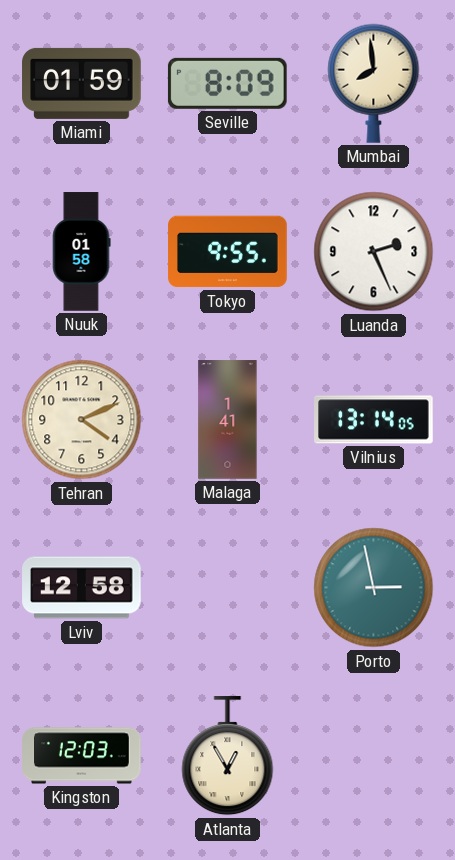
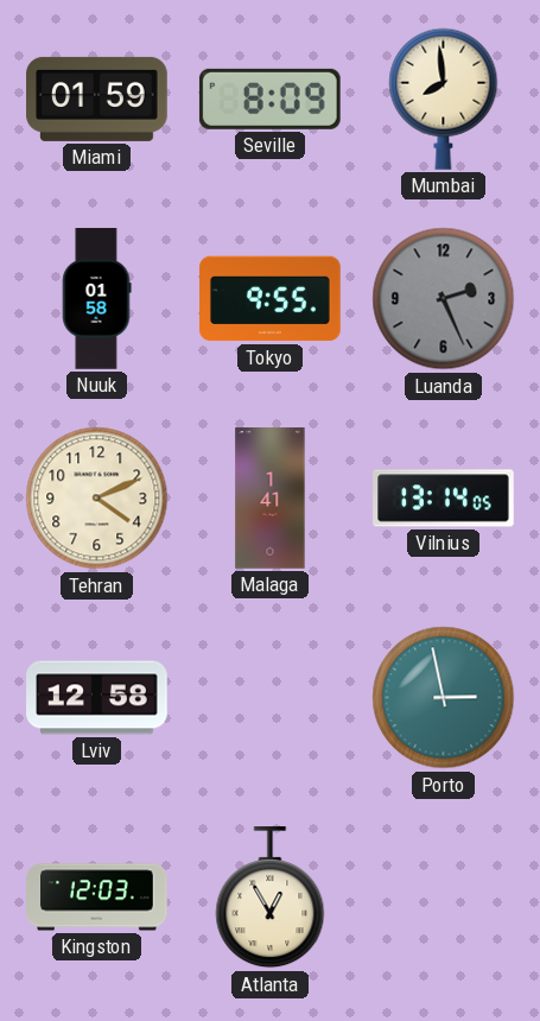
Luanda dial: white -> grey
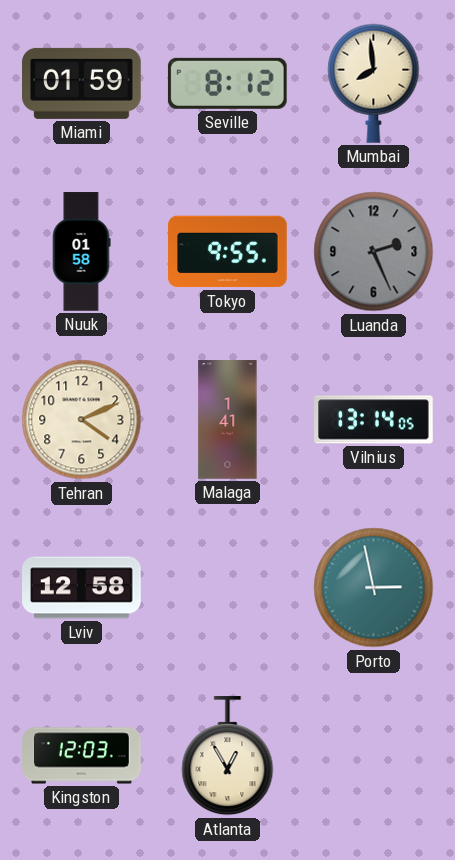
Seville: 8:09 -> 8:12
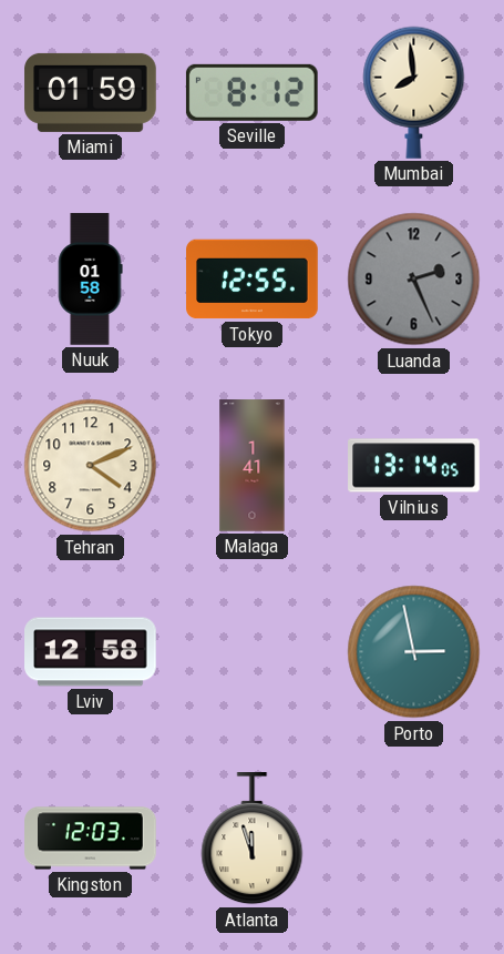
Tokyo: 9:55 -> 12:55
Atlanta: 12:55 -> 11:57
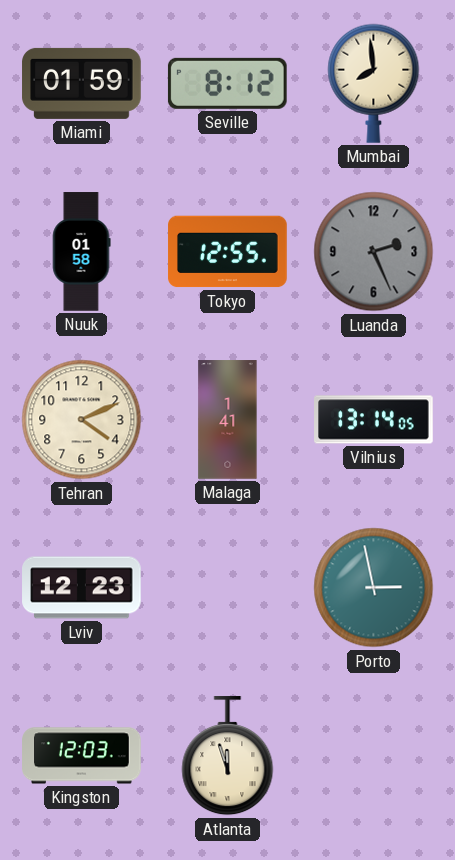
Lviv: 12:58 -> 12:23
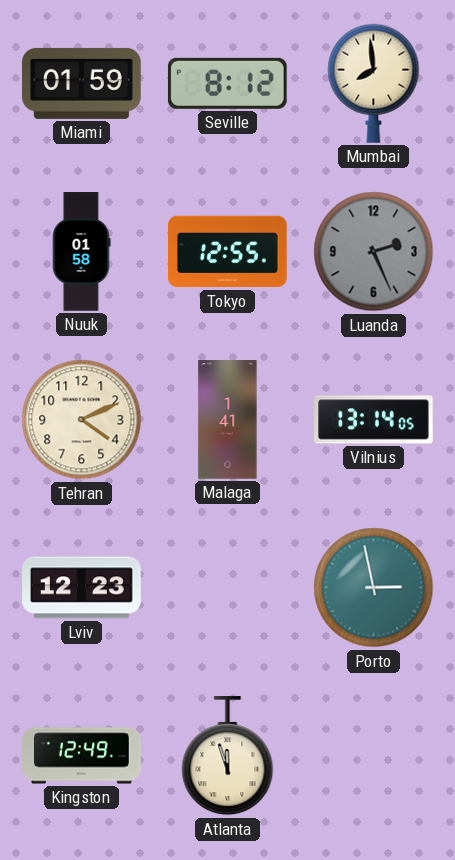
Kingston: 12:03 -> 12:49
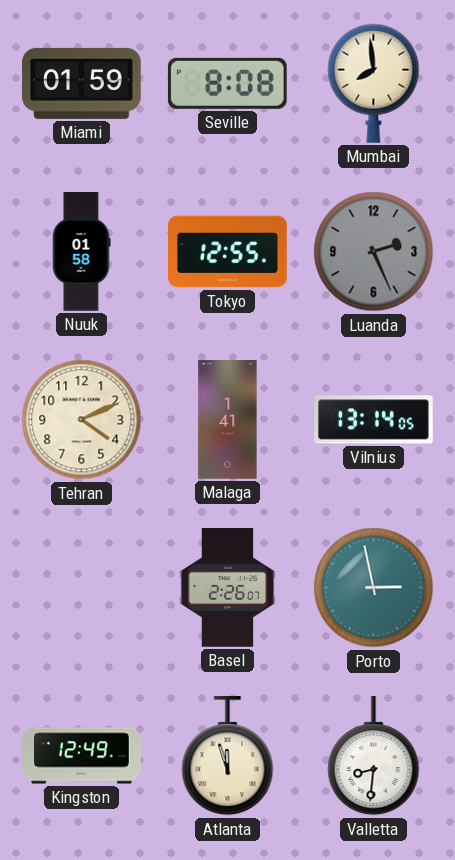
Seville: 8:12 -> 8:08
Lviv: 12:23 -> none
Basel: none -> 2:26
Valletta: none -> 8:31
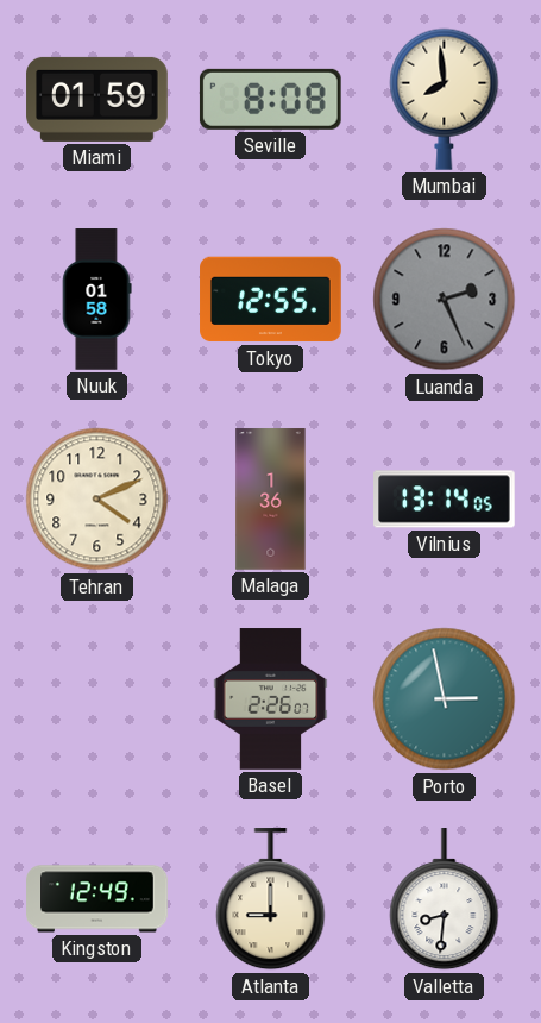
Malaga: 1:41 -> 1:36
Atlanta: 11:57 -> 9:00
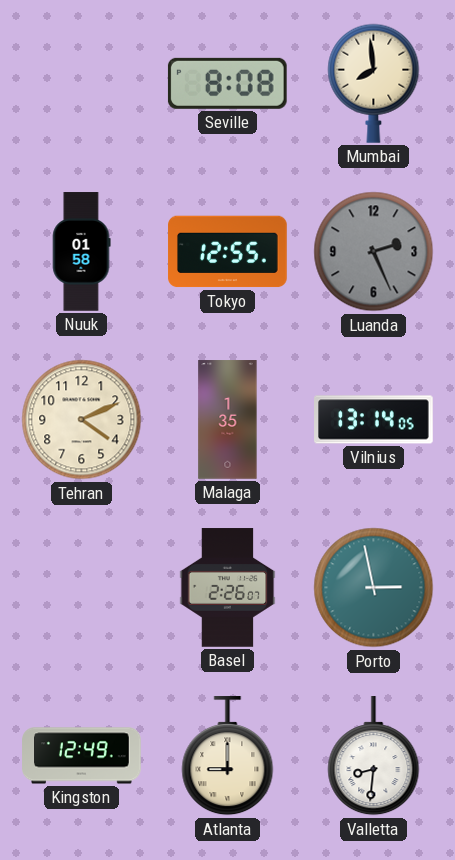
Miami: 01:59 -> none
Malaga: 1:36 -> 1:35
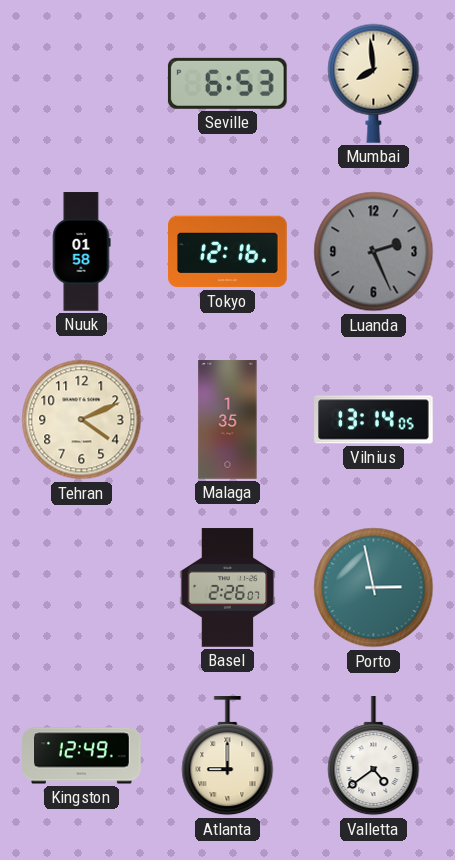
Seville: 8:08 -> 6:53
Tokyo: 12:55 -> 12:16
Valletta: 8:31 -> 4:39
